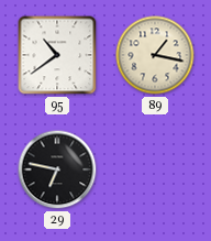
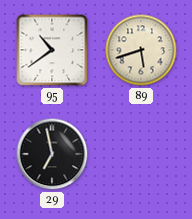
89: 1:17 -> 5:42
29: 6:47 -> 6:58
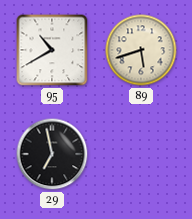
95: 10:39 -> 10:40
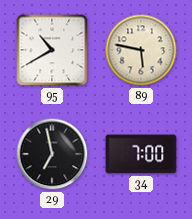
89: 5:42 -> 5:47
34: none -> 7:00
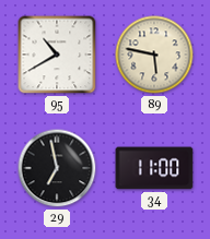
34: 7:00 -> 11:00
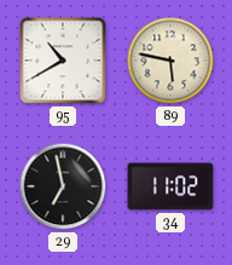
34: 11:00 -> 11:02
